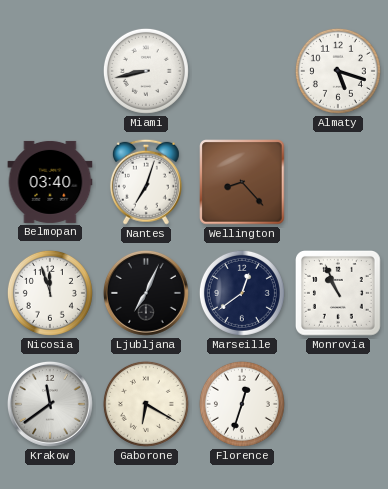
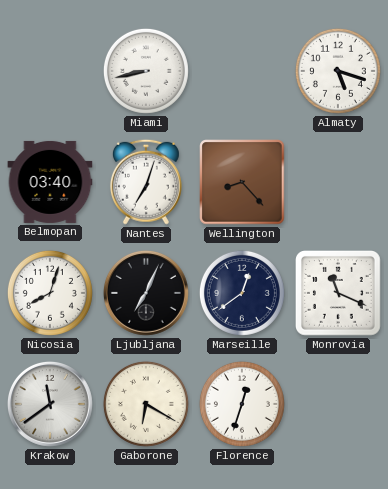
Nicosia: 11:57 -> 8:03
Monrovia: 10:56 -> 11:19
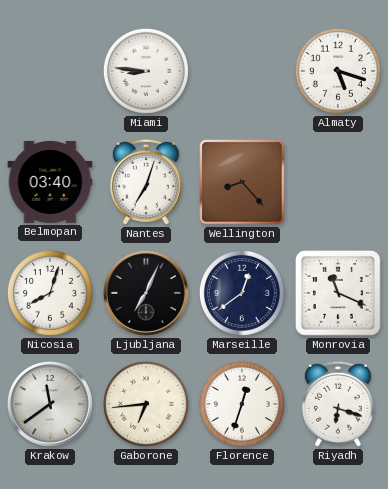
Miami: 8:43 -> 8:46
Gaborone: 6:20 -> 6:44
Riyadh: none -> 6:18
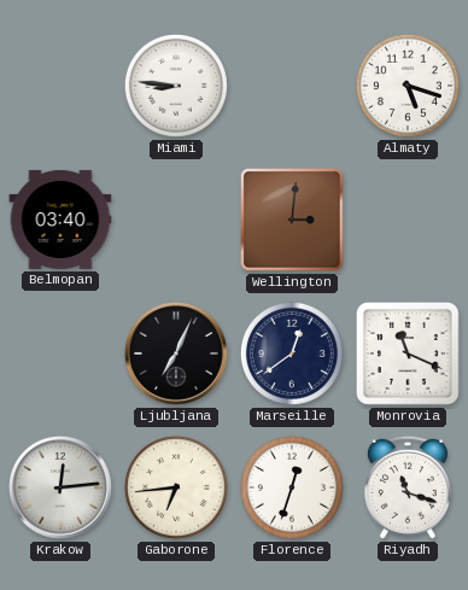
Nantes: 7:03 -> none
Wellington: 8:23 -> 3:01
Nicosia: 8:03 -> none
Krakow: 11:39 -> 12:14
Riyadh: 6:18 -> 11:18
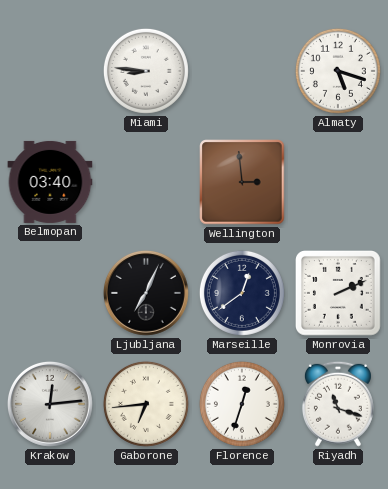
Wellington: 3:01 -> 2:59
Monrovia: 11:19 -> 2:11
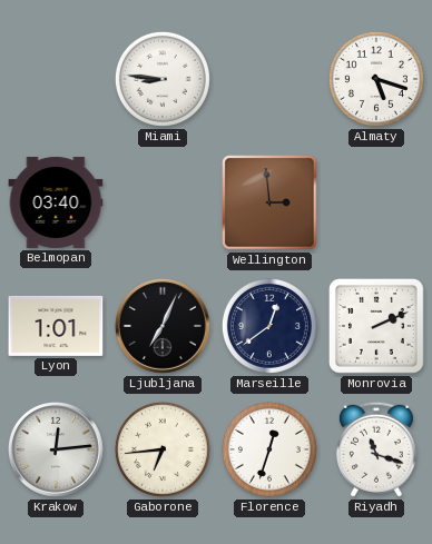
Lyon: none -> 1:01
